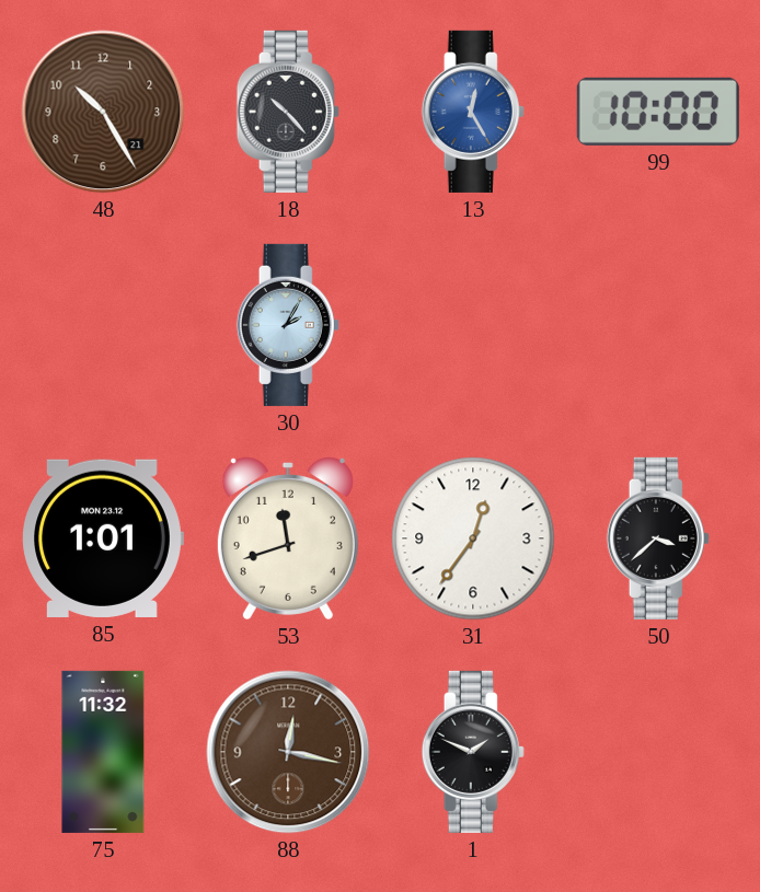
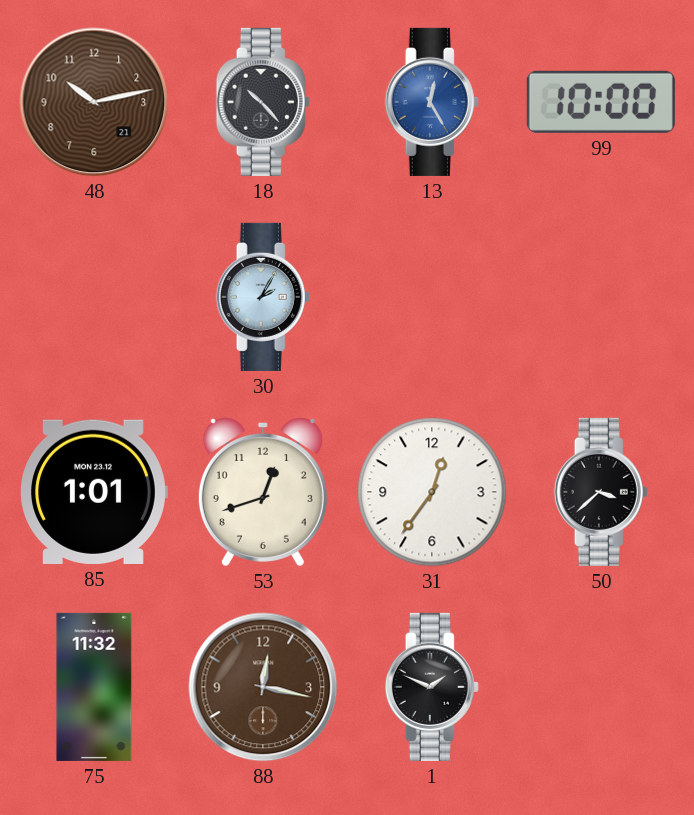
48: 10:25 -> 10:13
53: 11:42 -> 12:42
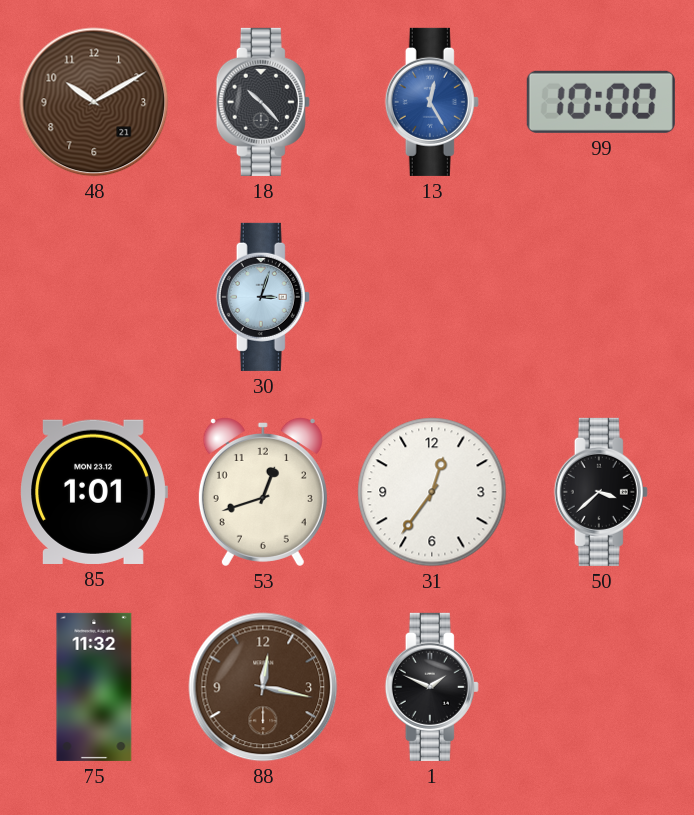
48: 10:13 -> 10:10
30: 2:05 -> 3:03
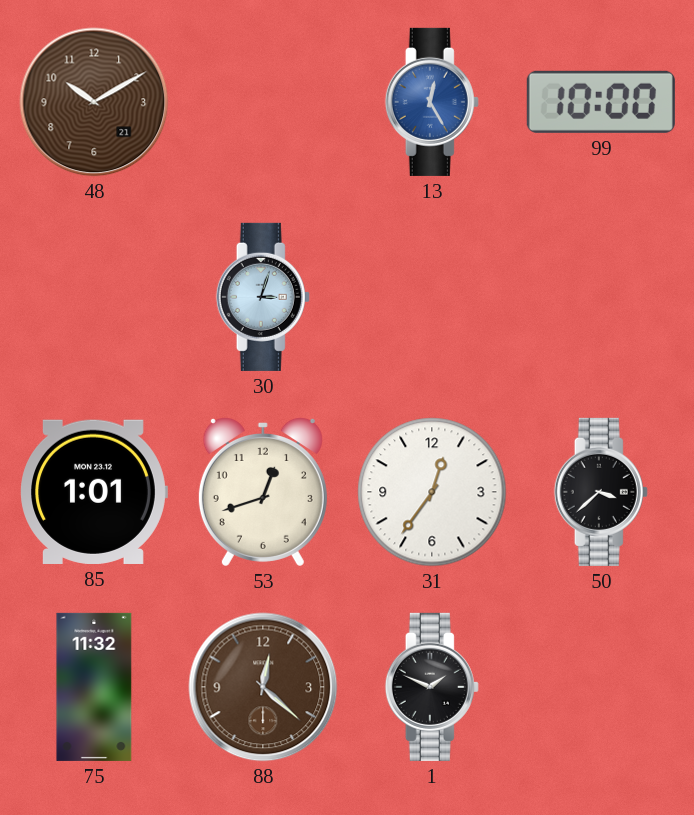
18: 10:23 -> none
88: 12:17 -> 12:22
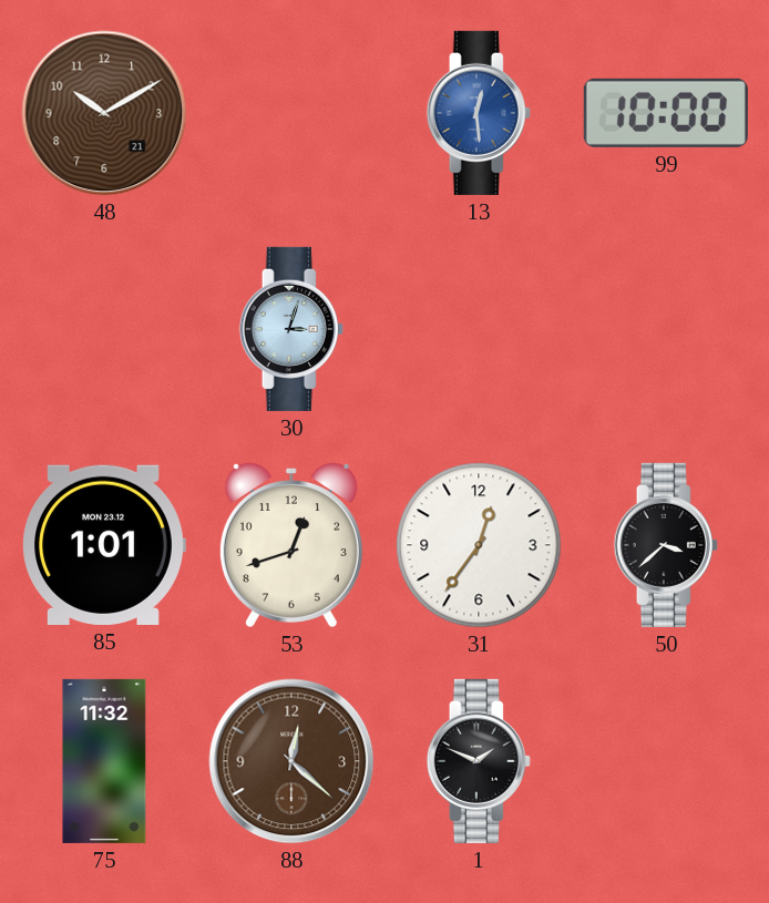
13: 12:25 -> 12:29
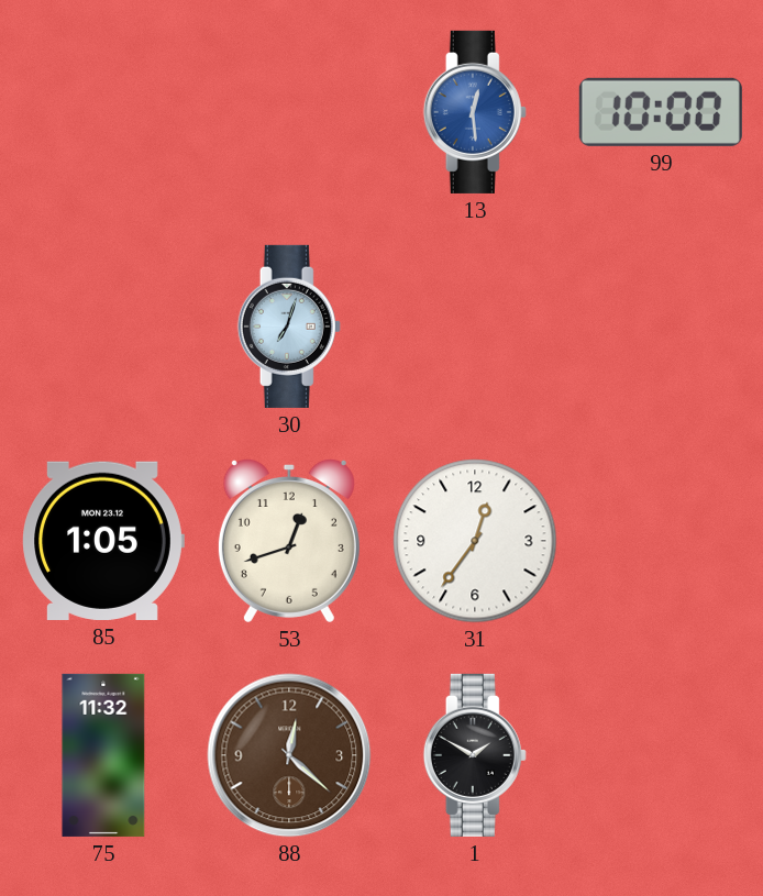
48: 10:10 -> none
30: 3:03 -> 7:03
85: 1:01 -> 1:05
50: 3:38 -> none
1: 1:49 -> 1:50
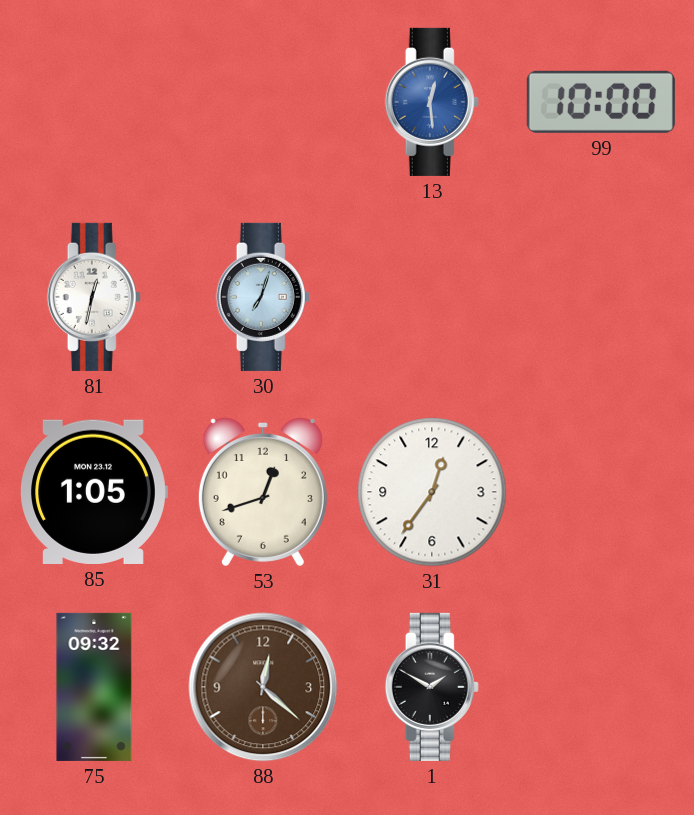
81: none -> 12:32
75: 11:32 -> 09:32
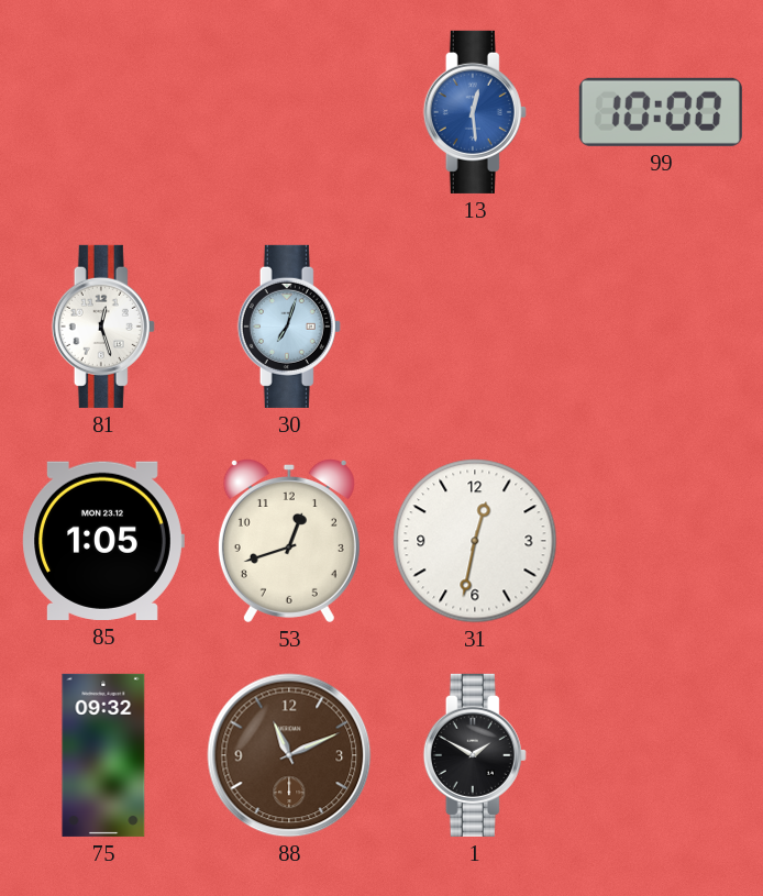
81: 12:32 -> 12:27
31: 12:36 -> 12:32
88: 12:22 -> 11:11
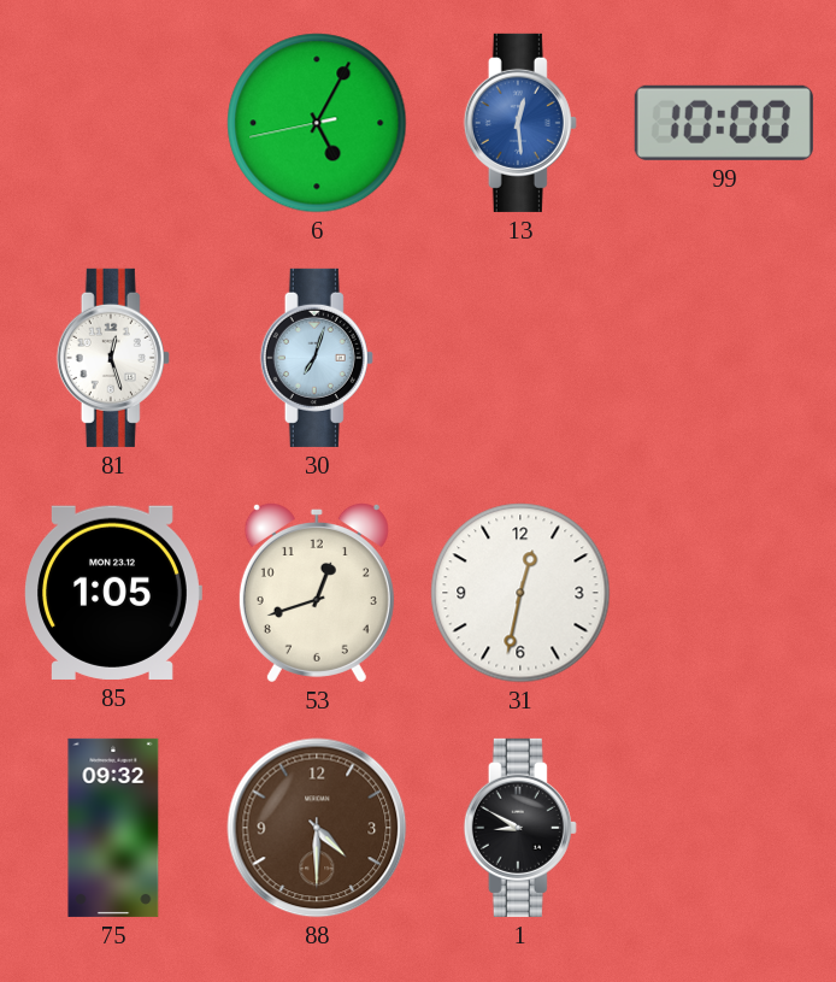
6: none -> 5:04
88: 11:11 -> 4:30
1: 1:50 -> 8:50
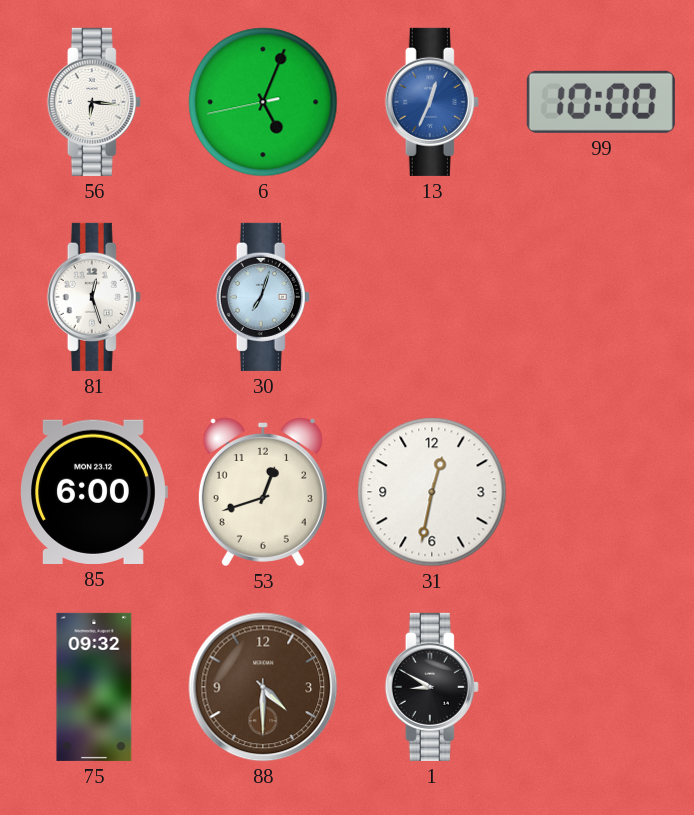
56: none -> 6:16
6: 5:04 -> 5:03
13: 12:29 -> 12:34
85: 1:05 -> 6:00
